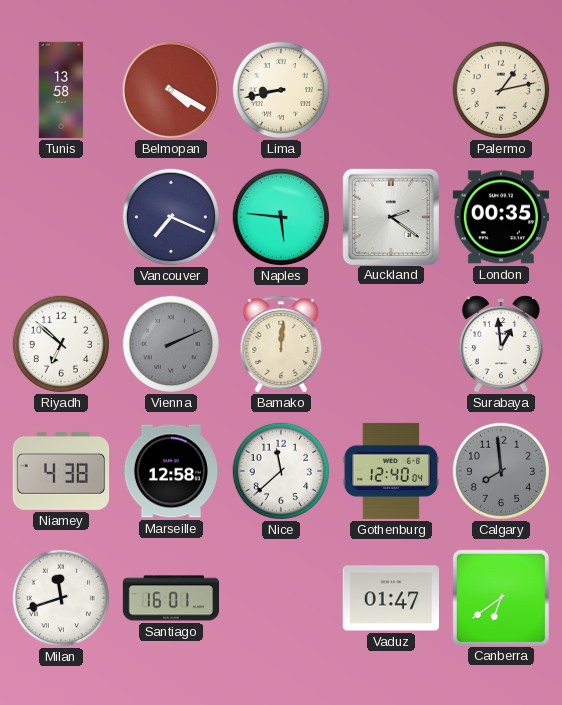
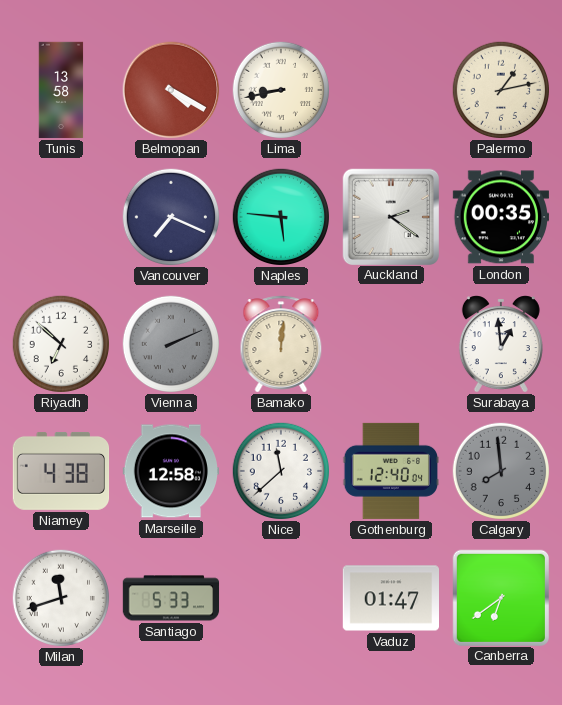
Santiago: 16:01 -> 5:33
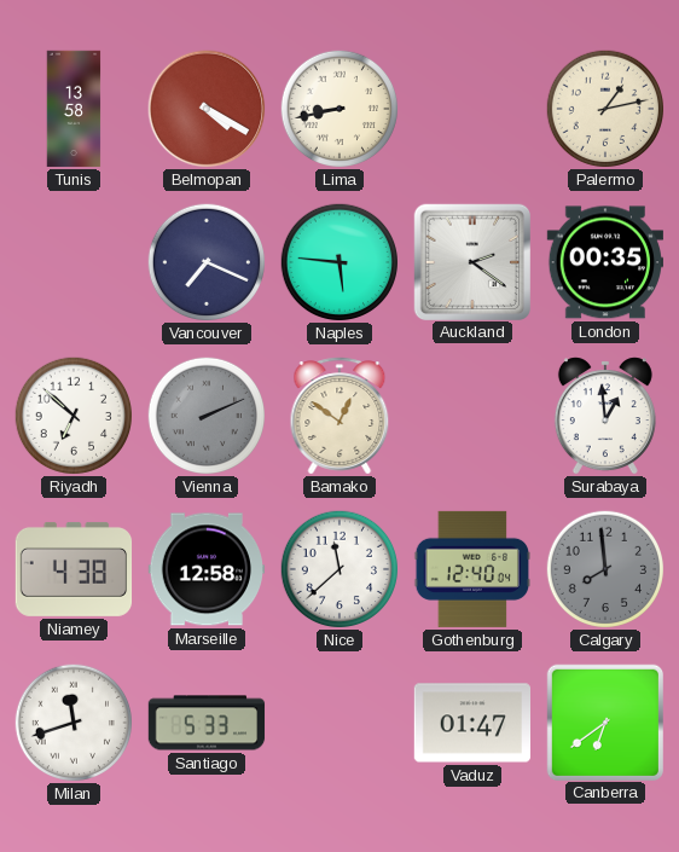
Bamako: 12:01 -> 12:51
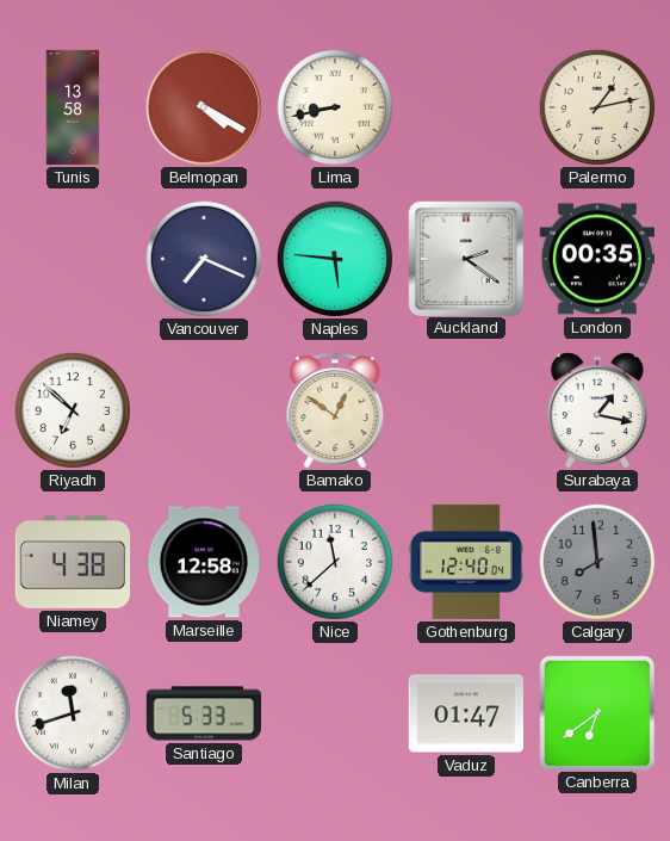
Vienna: 2:11 -> none
Surabaya: 12:59 -> 1:17
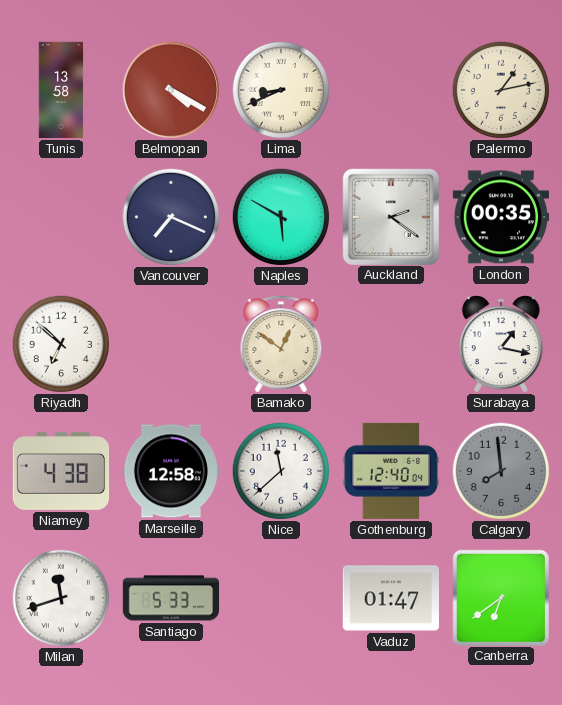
Lima: 8:43 -> 8:41
Naples: 5:46 -> 5:50
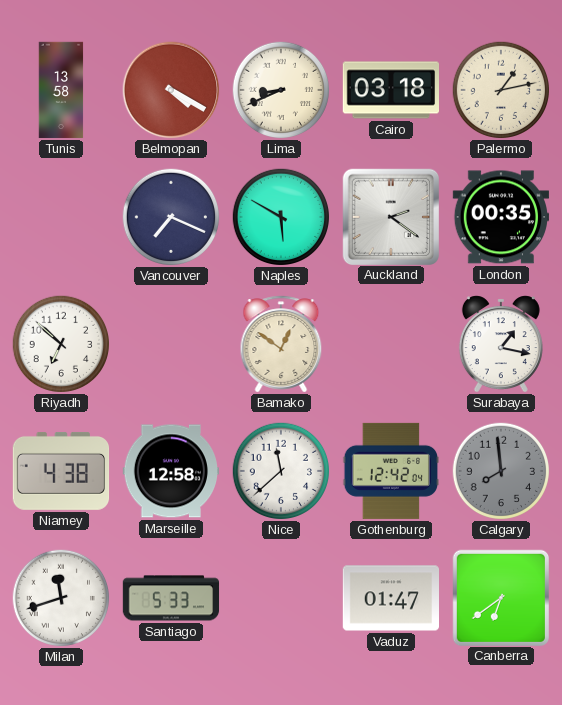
Cairo: none -> 03:18
Gothenburg: 12:40 -> 12:42
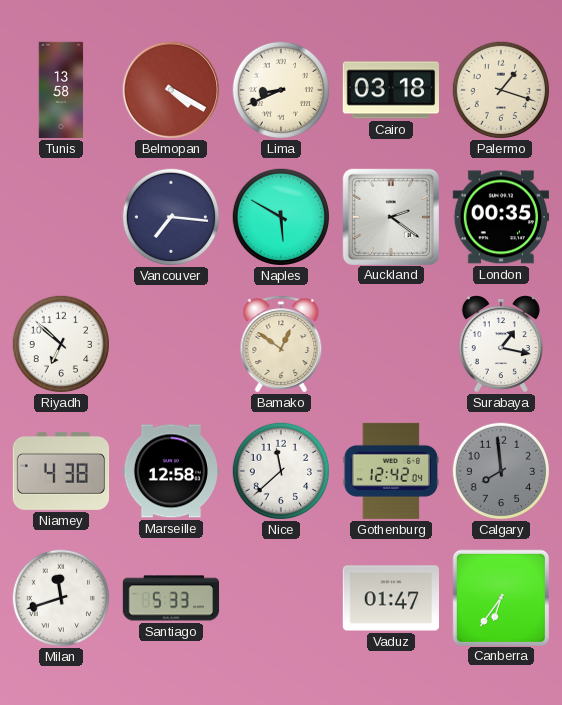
Palermo: 1:13 -> 1:18
Vancouver: 7:19 -> 7:16
Canberra: 6:39 -> 6:36
